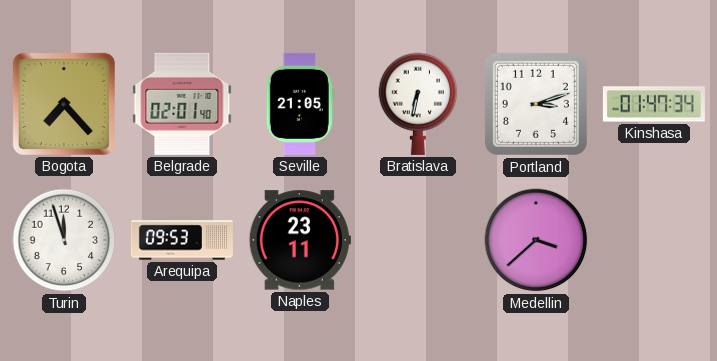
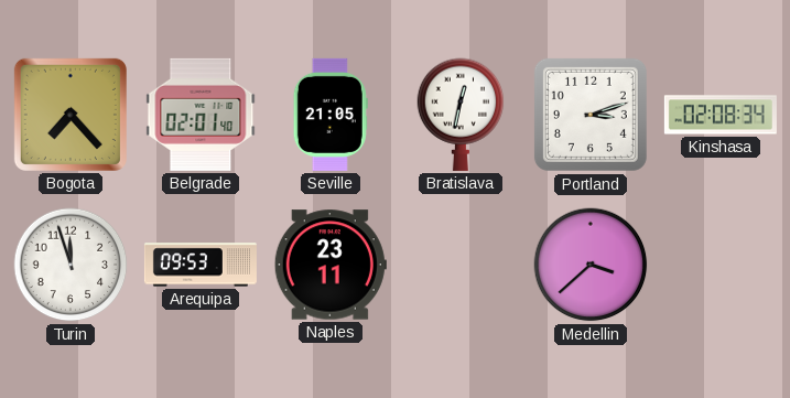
Bratislava: 6:32 -> 12:32
Kinshasa: 01:47 -> 02:08
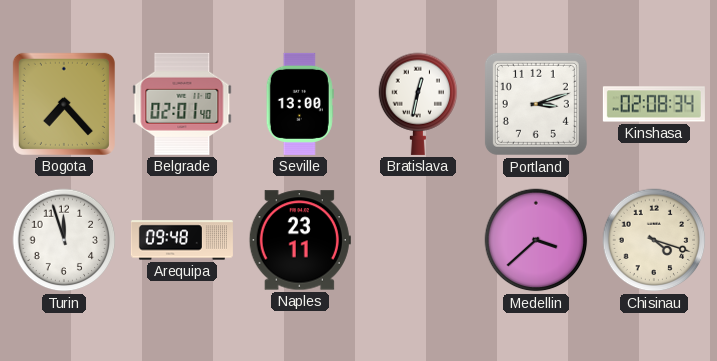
Seville: 21:05 -> 13:00
Arequipa: 09:53 -> 09:48
Chisinau: none -> 4:18
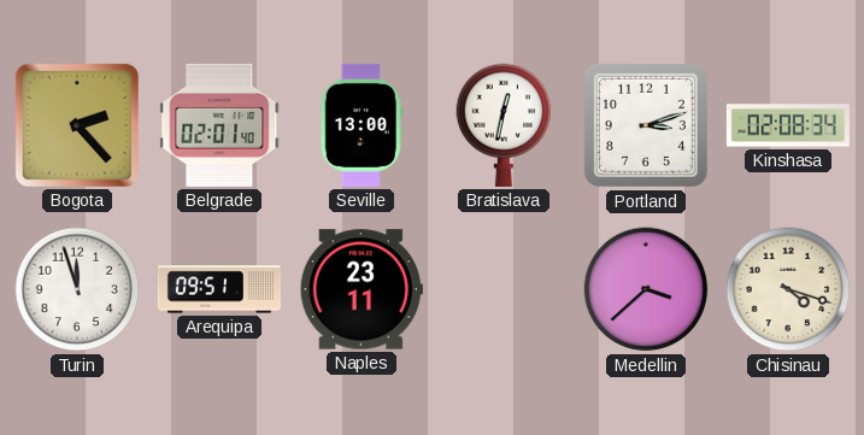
Bogota: 7:23 -> 2:23
Arequipa: 09:48 -> 09:51
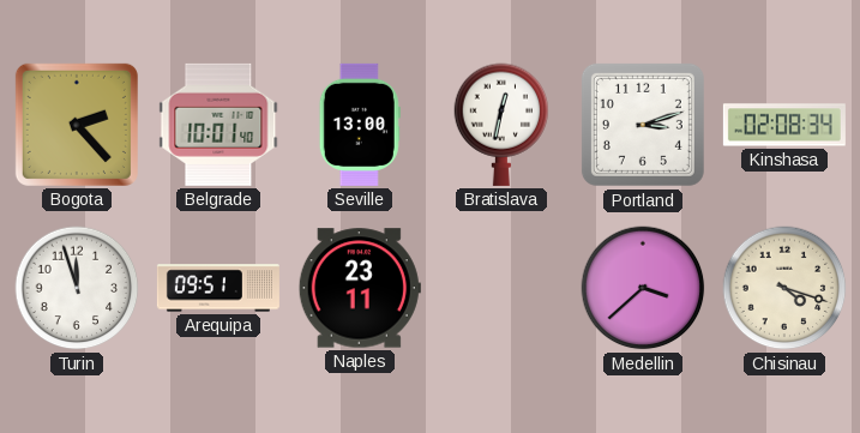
Belgrade: 02:01 -> 10:01
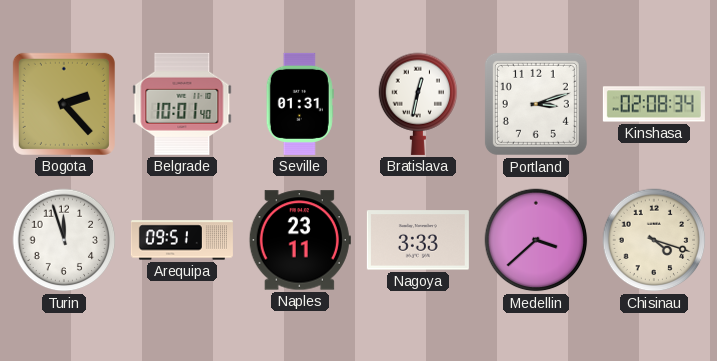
Seville: 13:00 -> 01:31
Nagoya: none -> 3:33
